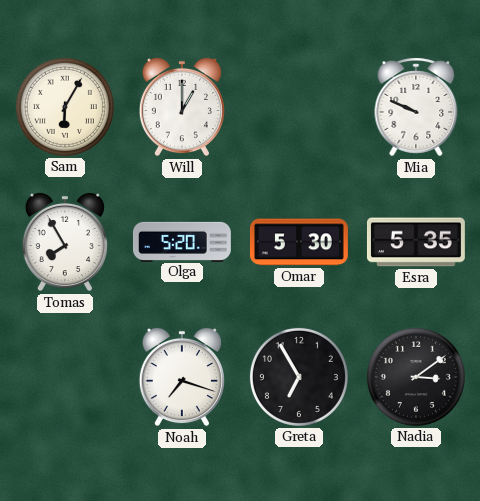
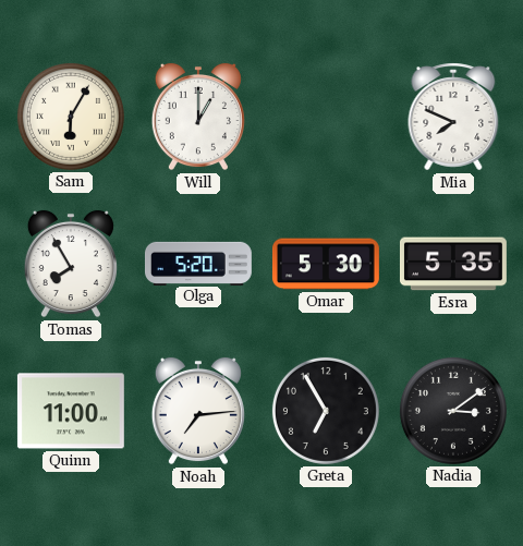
Mia: 9:49 -> 7:49
Quinn: none -> 11:00
Noah: 7:18 -> 7:14
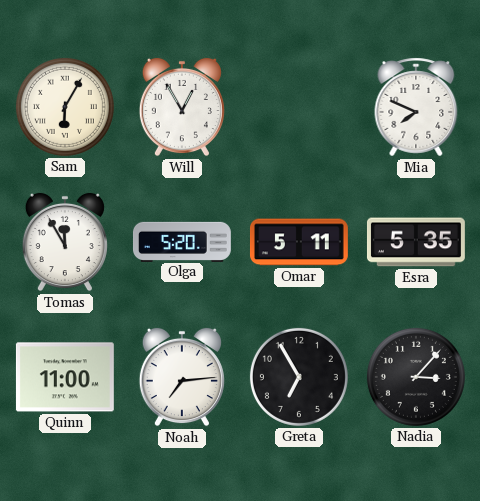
Will: 1:00 -> 12:55
Tomas: 7:55 -> 11:55
Omar: 5:30 -> 5:11
Nadia: 3:09 -> 3:07
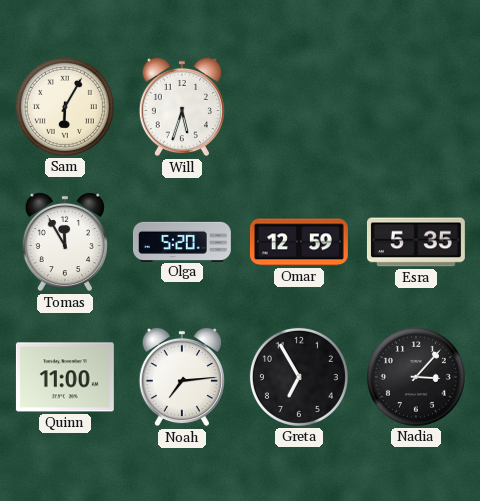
Will: 12:55 -> 5:33
Mia: 7:49 -> none
Omar: 5:11 -> 12:59
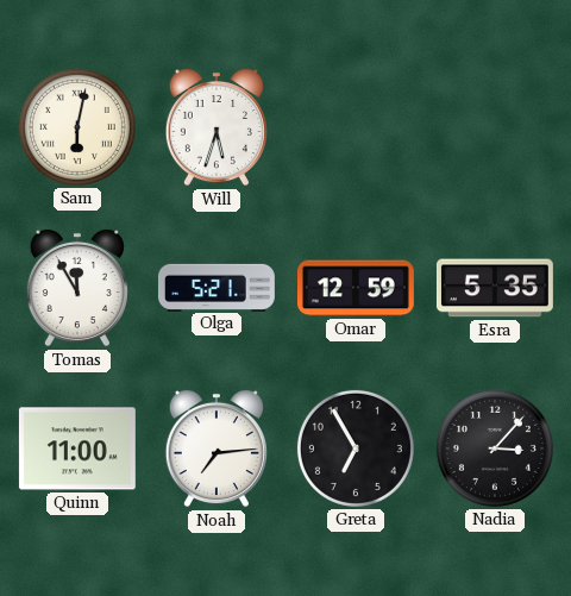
Sam: 6:05 -> 6:02
Olga: 5:20 -> 5:21
